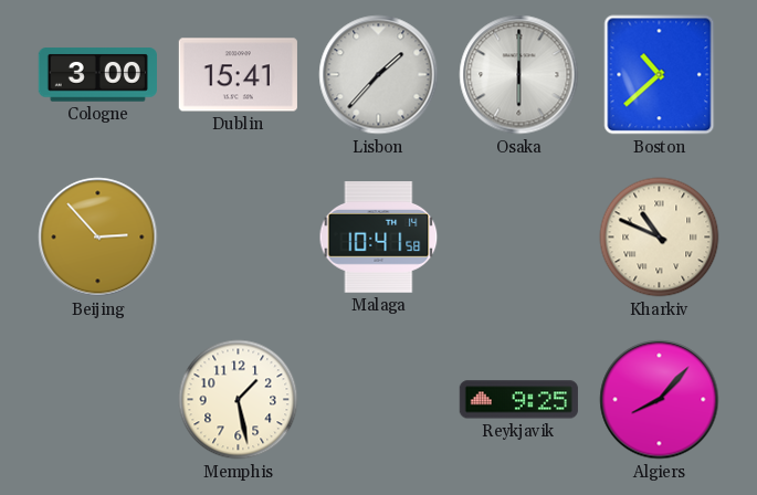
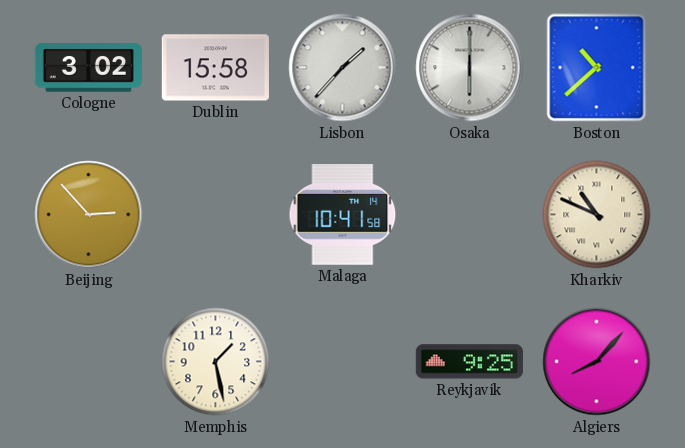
Cologne: 3:00 -> 3:02
Dublin: 15:41 -> 15:58
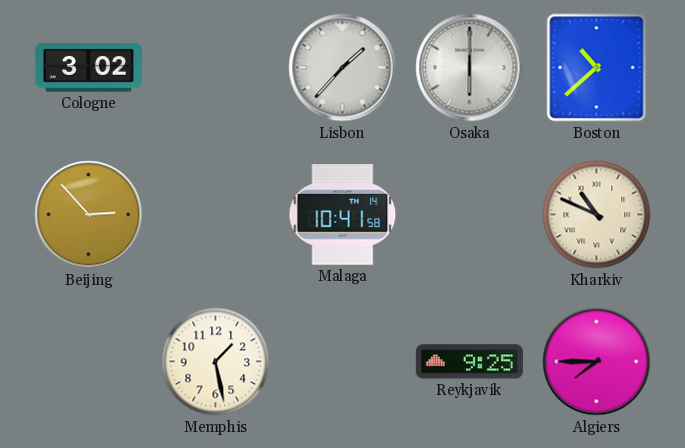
Dublin: 15:58 -> none
Algiers: 8:07 -> 7:45
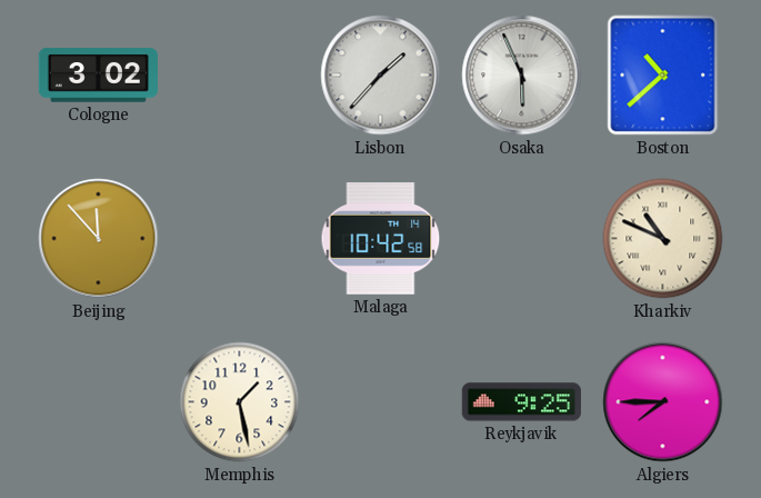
Osaka: 6:00 -> 5:56
Beijing: 2:53 -> 11:53
Malaga: 10:41 -> 10:42
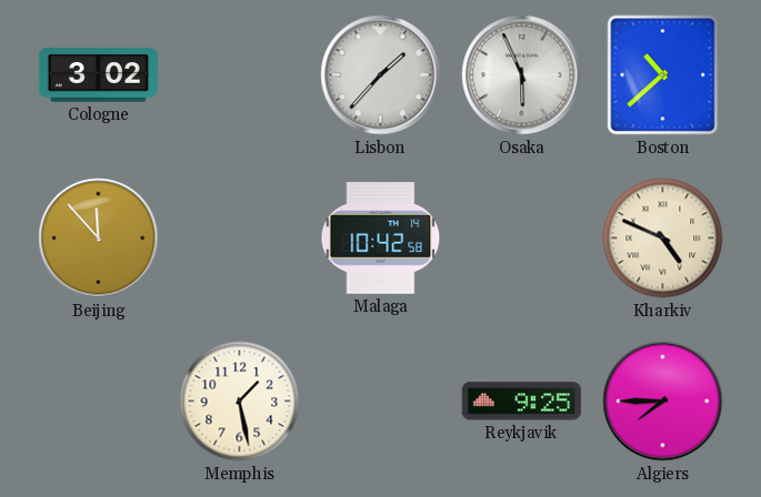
Kharkiv: 10:49 -> 4:49
